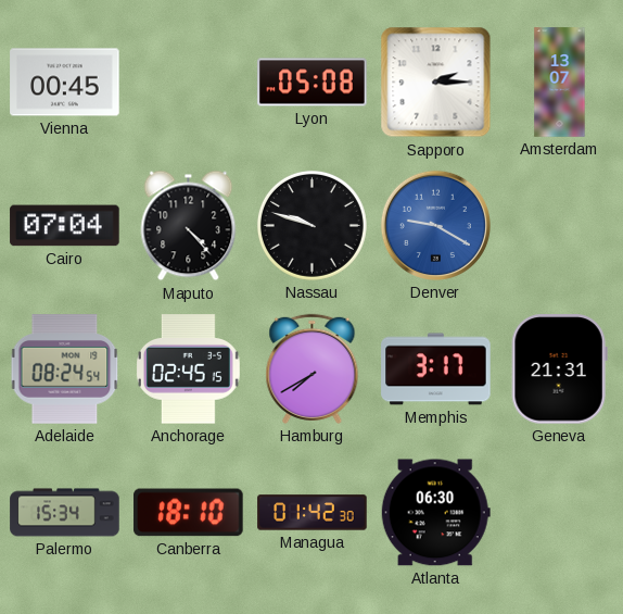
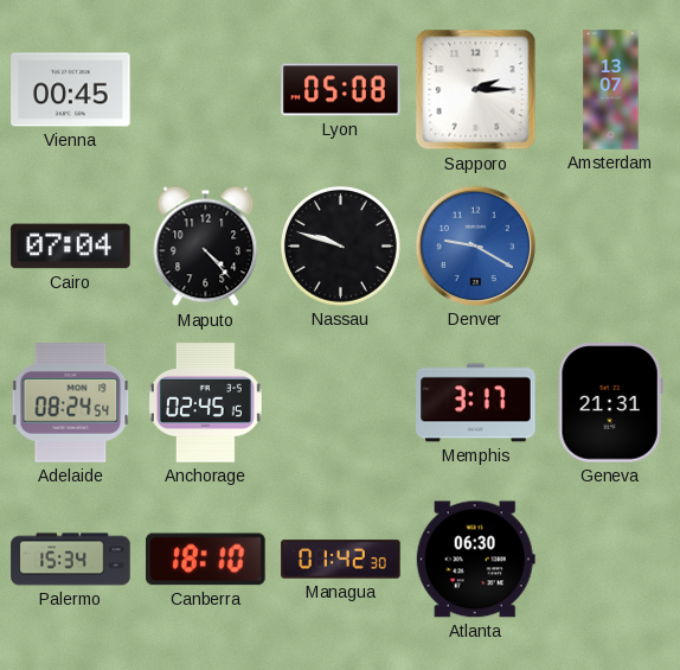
Hamburg: 7:40 -> none
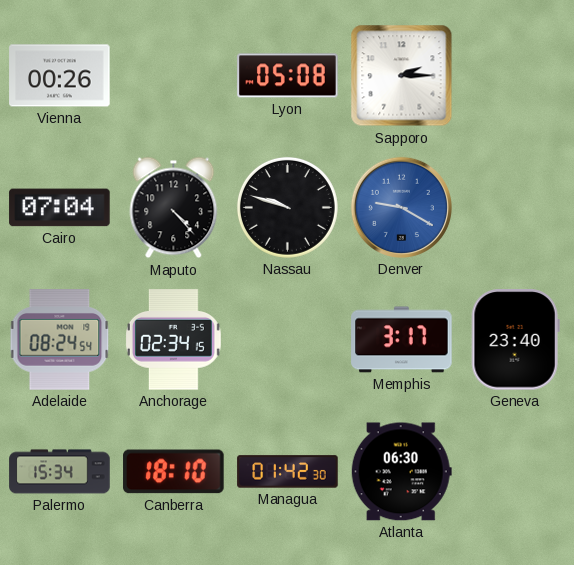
Vienna: 00:45 -> 00:26
Amsterdam: 13:07 -> none
Anchorage: 02:45 -> 02:34
Geneva: 21:31 -> 23:40
